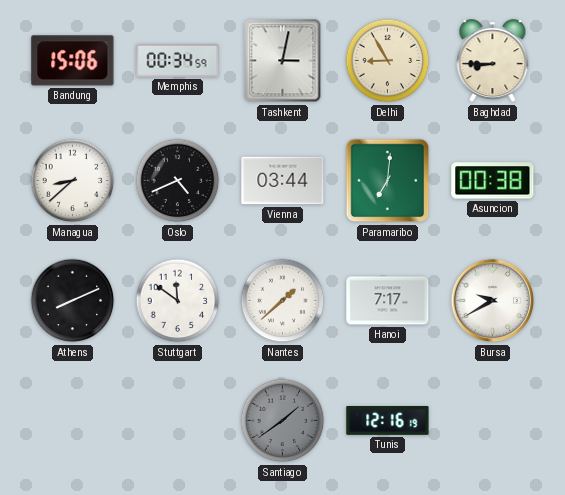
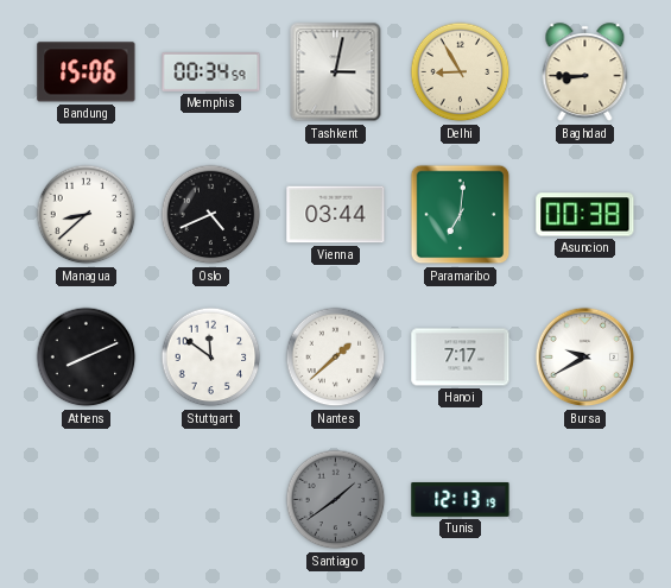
Tunis: 12:16 -> 12:13
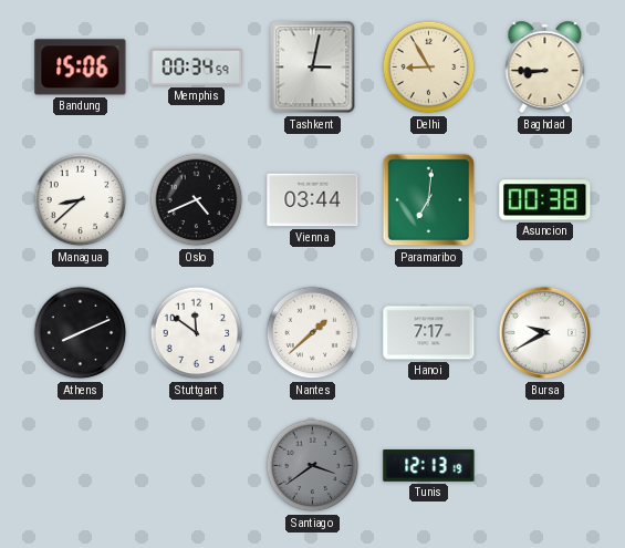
Santiago: 1:39 -> 3:39
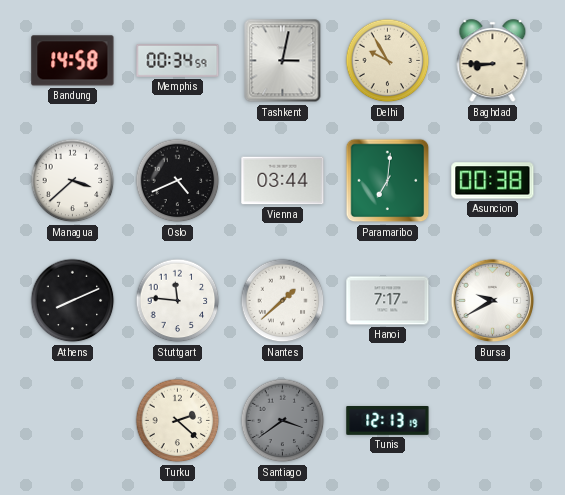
Bandung: 15:06 -> 14:58
Delhi: 8:55 -> 9:55
Managua: 8:38 -> 3:38
Stuttgart: 11:51 -> 11:46
Turku: none -> 2:22
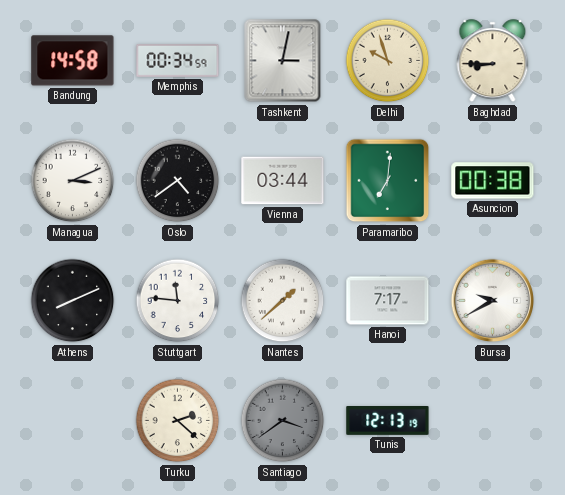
Delhi: 9:55 -> 9:57
Managua: 3:38 -> 3:11
Oslo: 4:41 -> 4:39
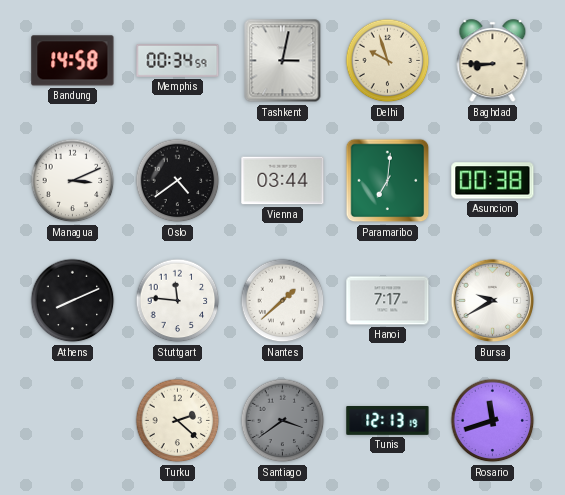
Rosario: none -> 11:42
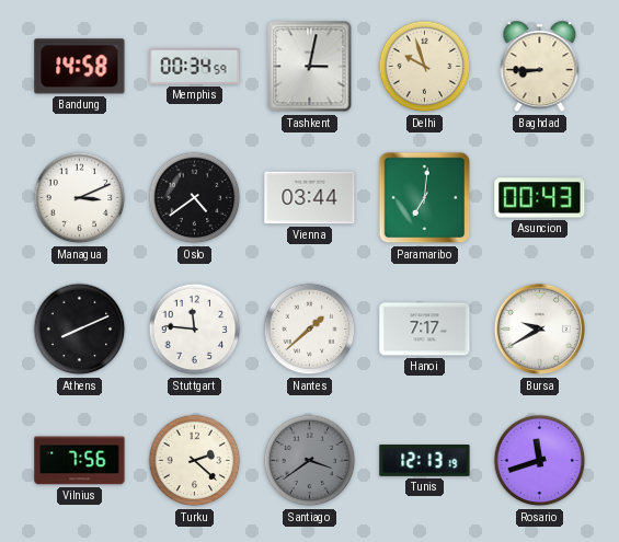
Asuncion: 00:38 -> 00:43
Vilnius: none -> 7:56
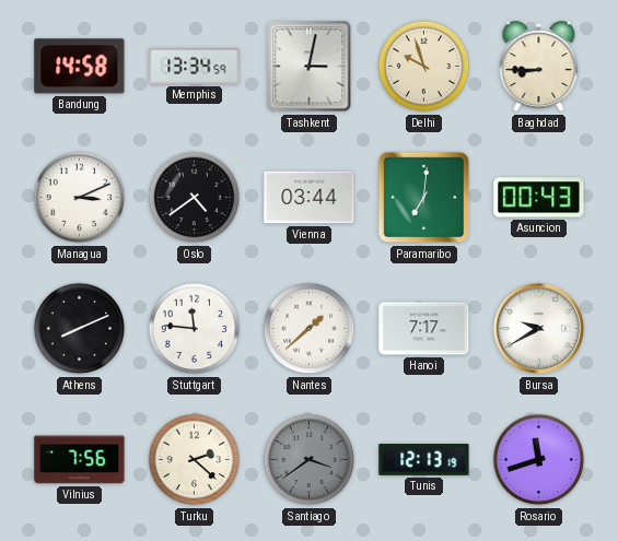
Memphis: 00:34 -> 13:34
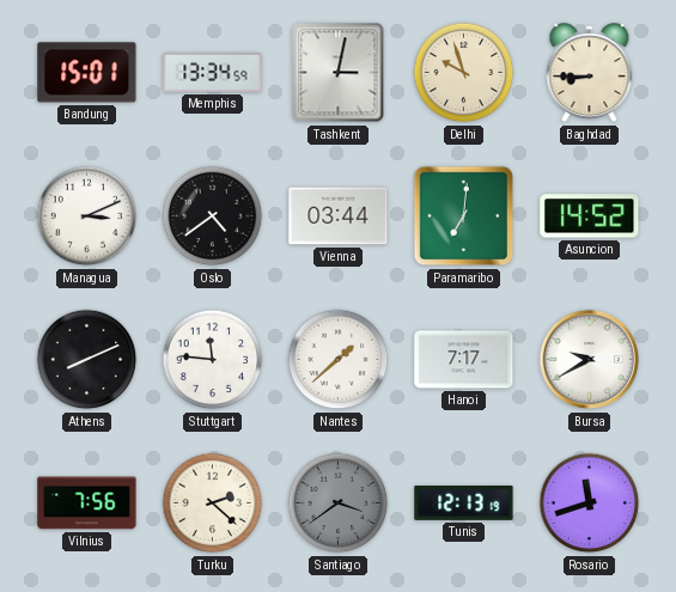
Bandung: 14:58 -> 15:01
Asuncion: 00:43 -> 14:52
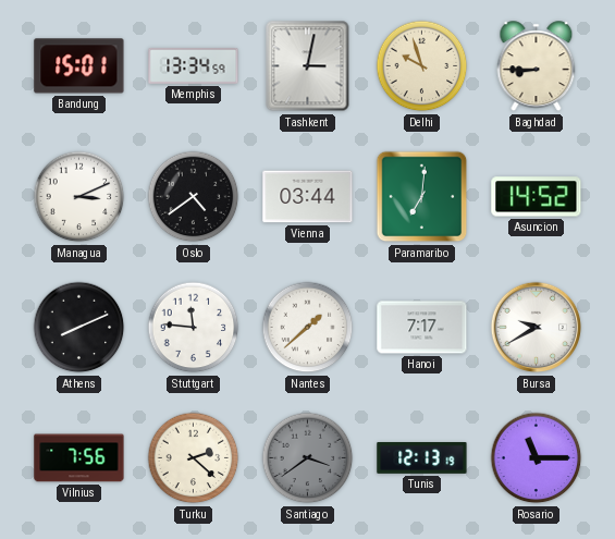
Rosario: 11:42 -> 11:15
